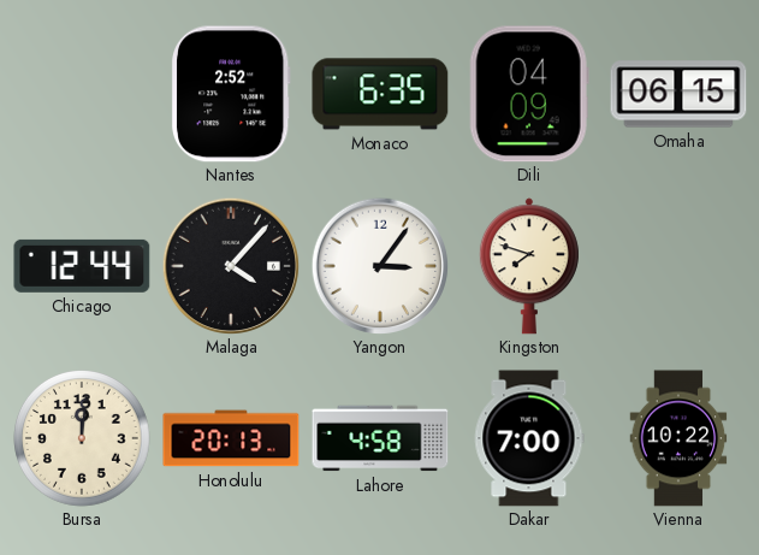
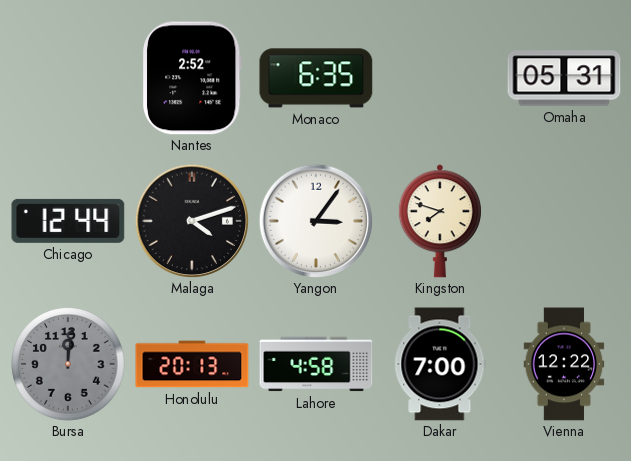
Dili: 04:09 -> none
Omaha: 06:15 -> 05:31
Malaga: 4:07 -> 4:12
Bursa dial: cream -> grey
Vienna: 10:22 -> 12:22
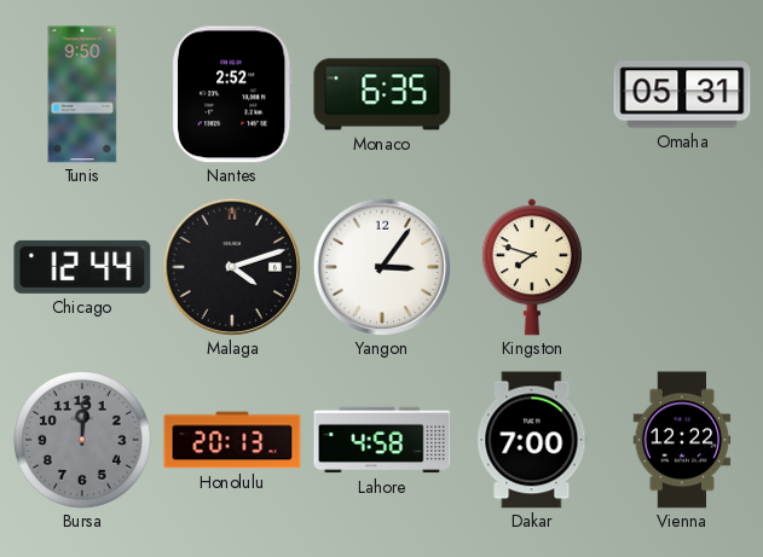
Tunis: none -> 9:50
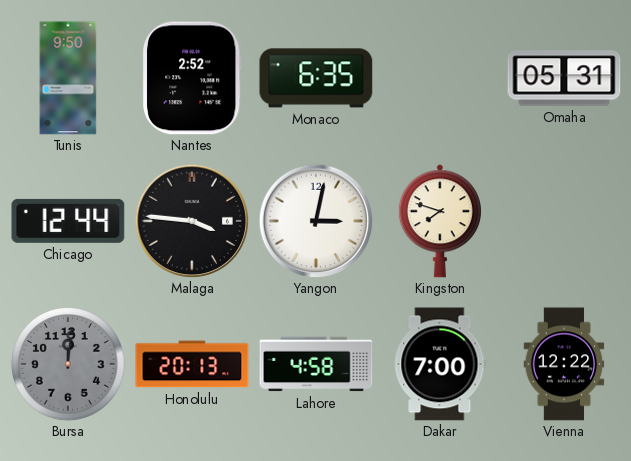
Malaga: 4:12 -> 3:46
Yangon: 3:06 -> 3:02
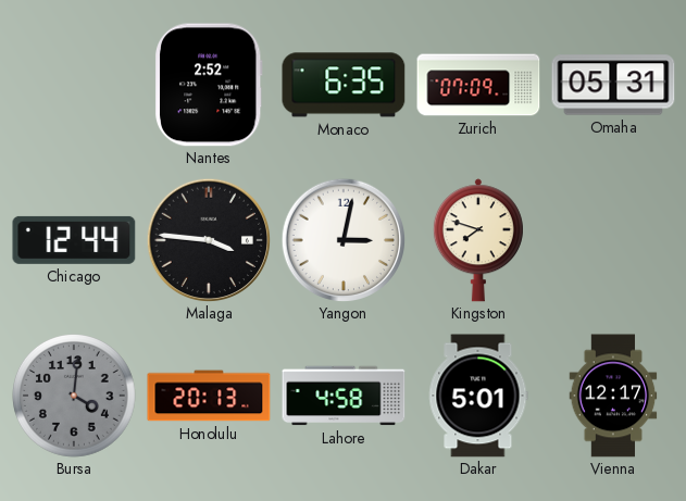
Tunis: 9:50 -> none
Zurich: none -> 07:09
Bursa: 12:01 -> 4:01
Dakar: 7:00 -> 5:01
Vienna: 12:22 -> 12:17
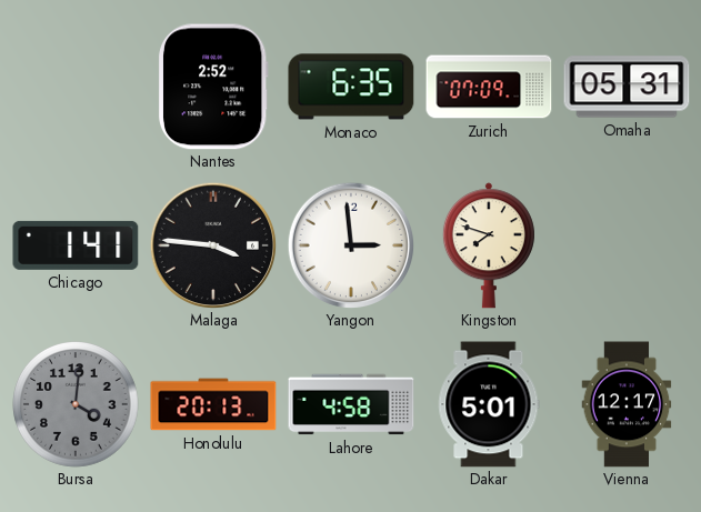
Chicago: 12:44 -> 1:41
Yangon: 3:02 -> 2:59
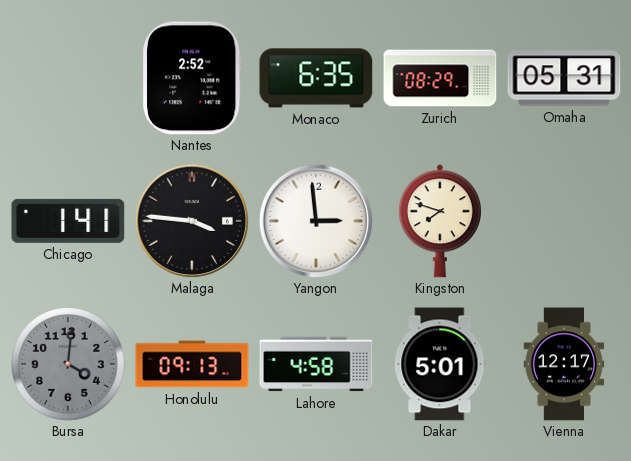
Zurich: 07:09 -> 08:29
Honolulu: 20:13 -> 09:13
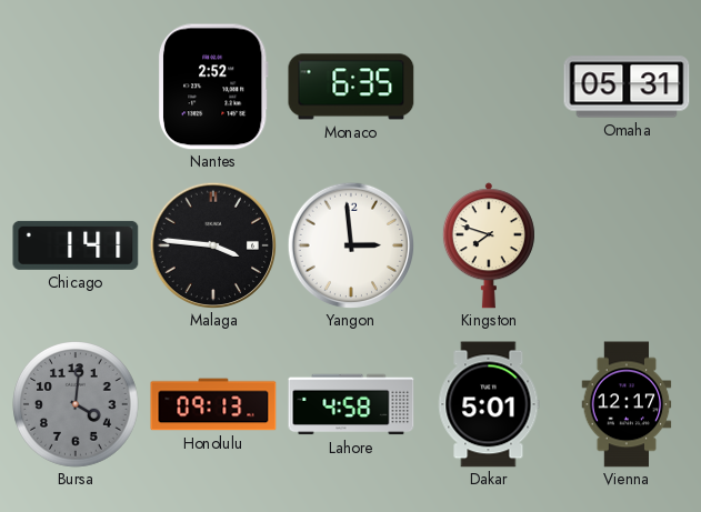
Zurich: 08:29 -> none
